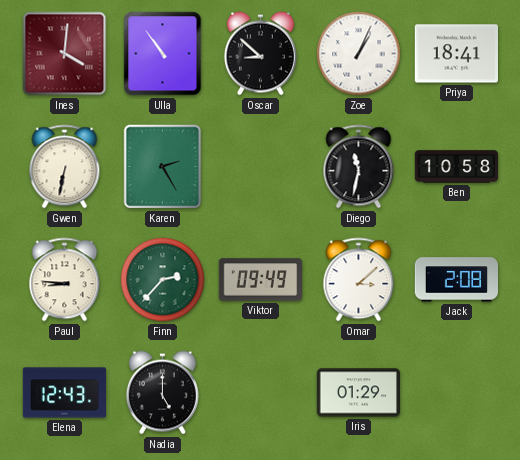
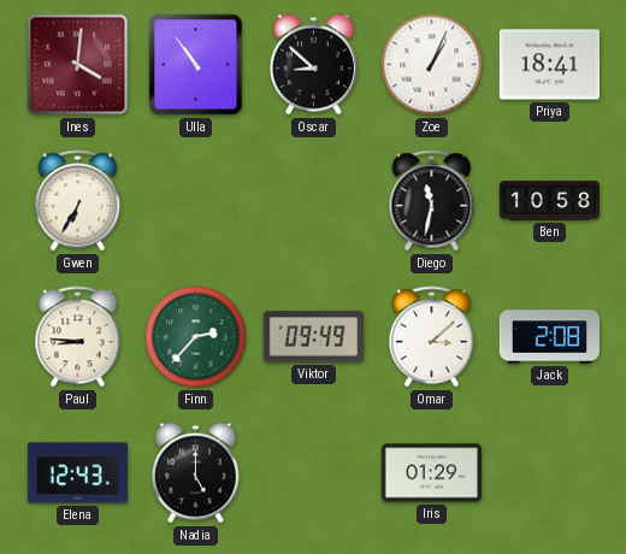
Gwen: 6:32 -> 6:35
Karen: 2:25 -> none
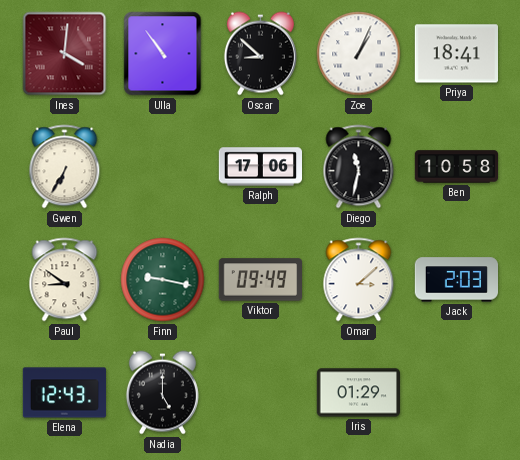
Ralph: none -> 17:06
Paul: 8:46 -> 8:51
Finn: 2:37 -> 9:17
Jack: 2:08 -> 2:03
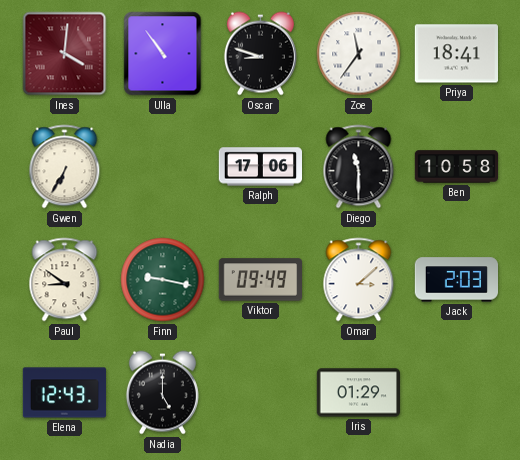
Oscar: 8:52 -> 8:48
Zoe: 1:04 -> 11:36
Diego: 11:32 -> 11:30
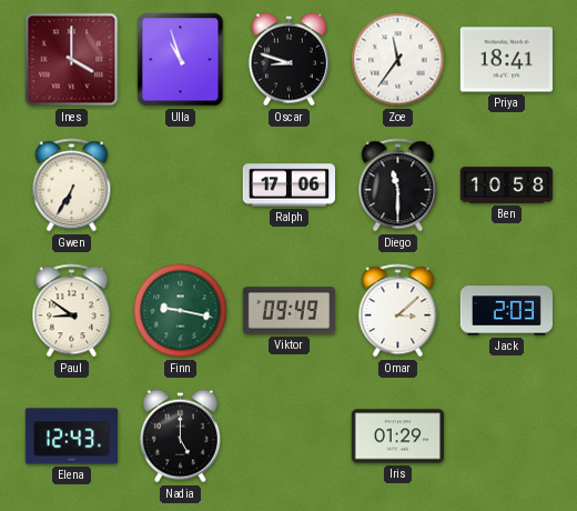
Ines: 4:01 -> 4:00
Ulla: 10:54 -> 10:57
